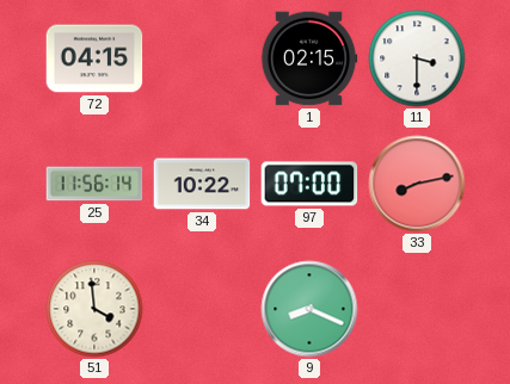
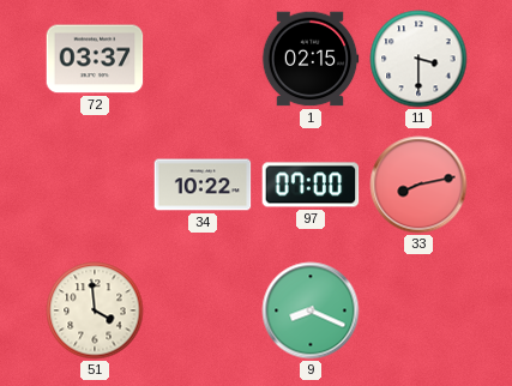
72: 04:15 -> 03:37
25: 11:56 -> none
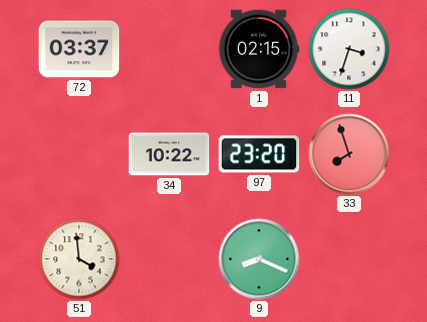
11: 3:30 -> 3:33
97: 07:00 -> 23:20
33: 8:13 -> 7:57
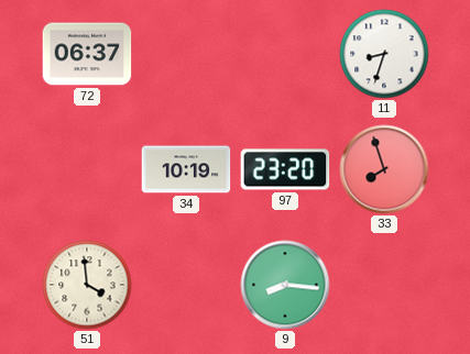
72: 03:37 -> 06:37
1: 02:15 -> none
11: 3:33 -> 8:33
34: 10:22 -> 10:19
9: 8:19 -> 8:16
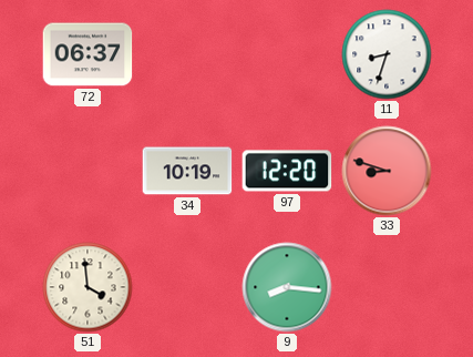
97: 23:20 -> 12:20
33: 7:57 -> 8:48
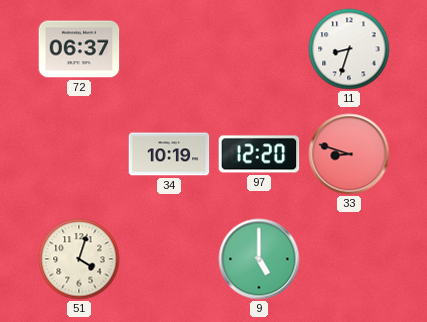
51: 3:59 -> 4:03
9: 8:16 -> 5:00
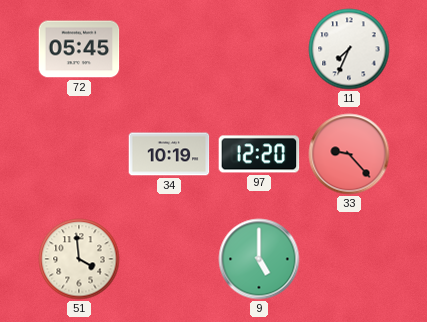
72: 06:37 -> 05:45
11: 8:33 -> 7:34
33: 8:48 -> 9:23
51: 4:03 -> 3:59
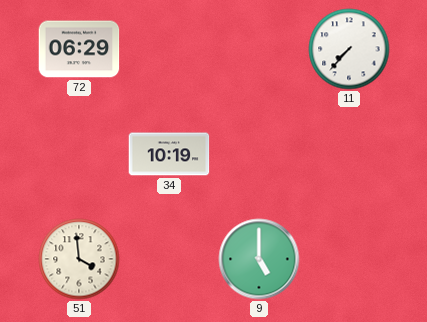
72: 05:45 -> 06:29
11: 7:34 -> 7:37
97: 12:20 -> none
33: 9:23 -> none
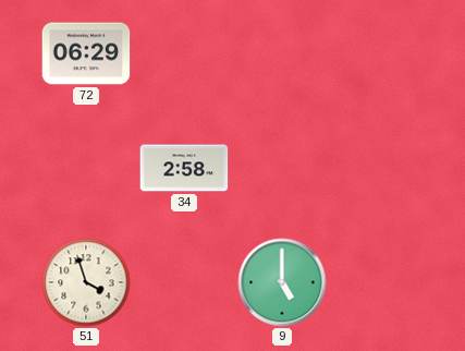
11: 7:37 -> none
34: 10:19 -> 2:58
51: 3:59 -> 3:57
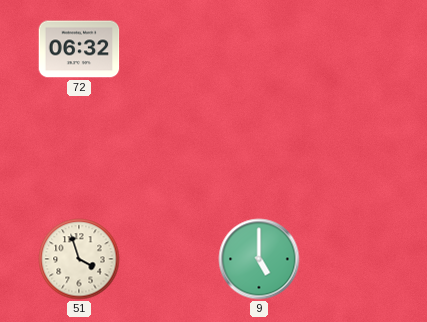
72: 06:29 -> 06:32
34: 2:58 -> none
